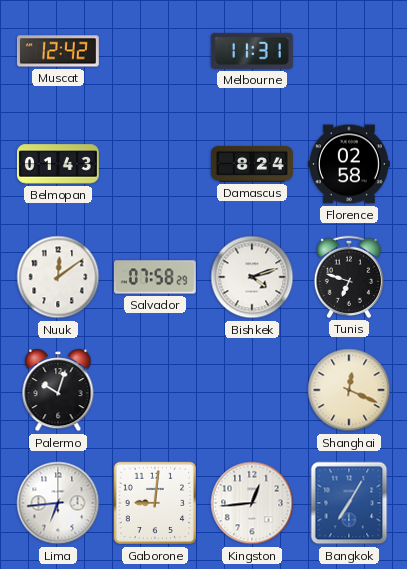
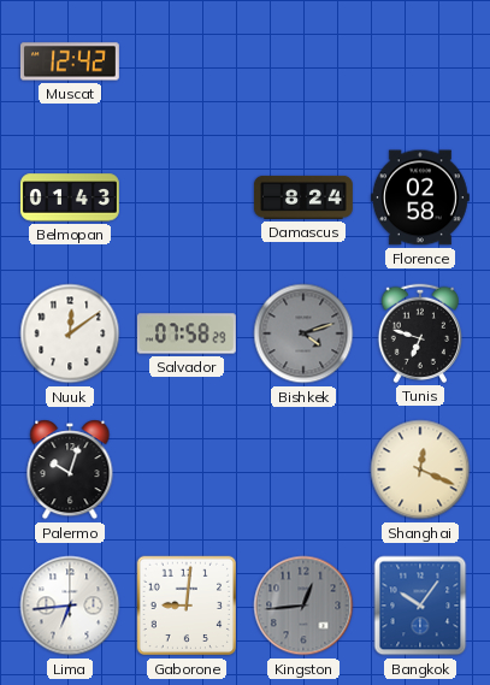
Melbourne: 11:31 -> none
Bishkek dial: white -> grey
Kingston dial: white -> grey
Bangkok: 7:05 -> 10:06
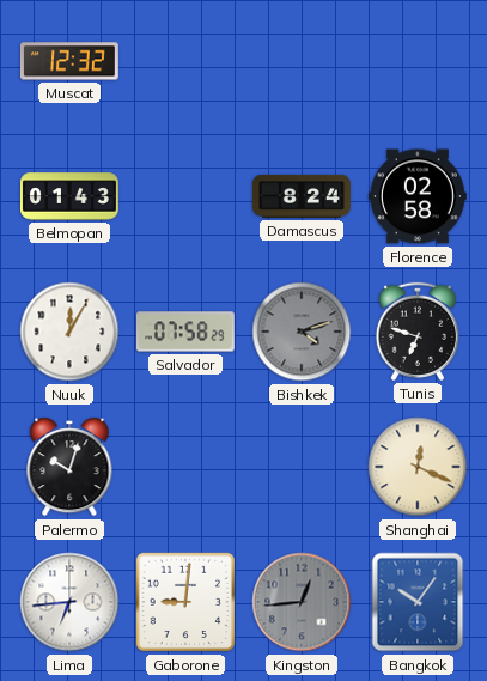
Muscat: 12:42 -> 12:32
Nuuk: 12:09 -> 12:05
